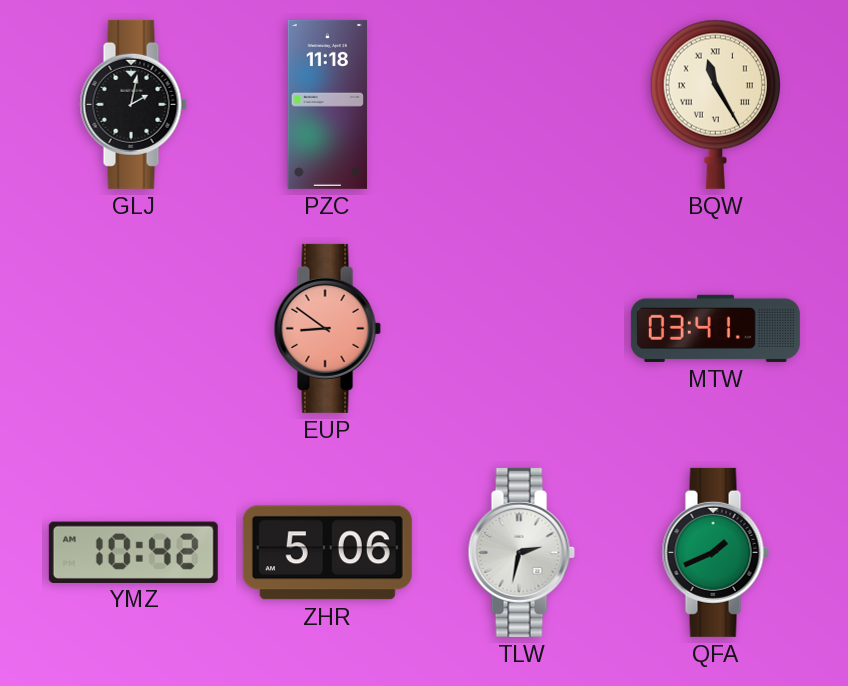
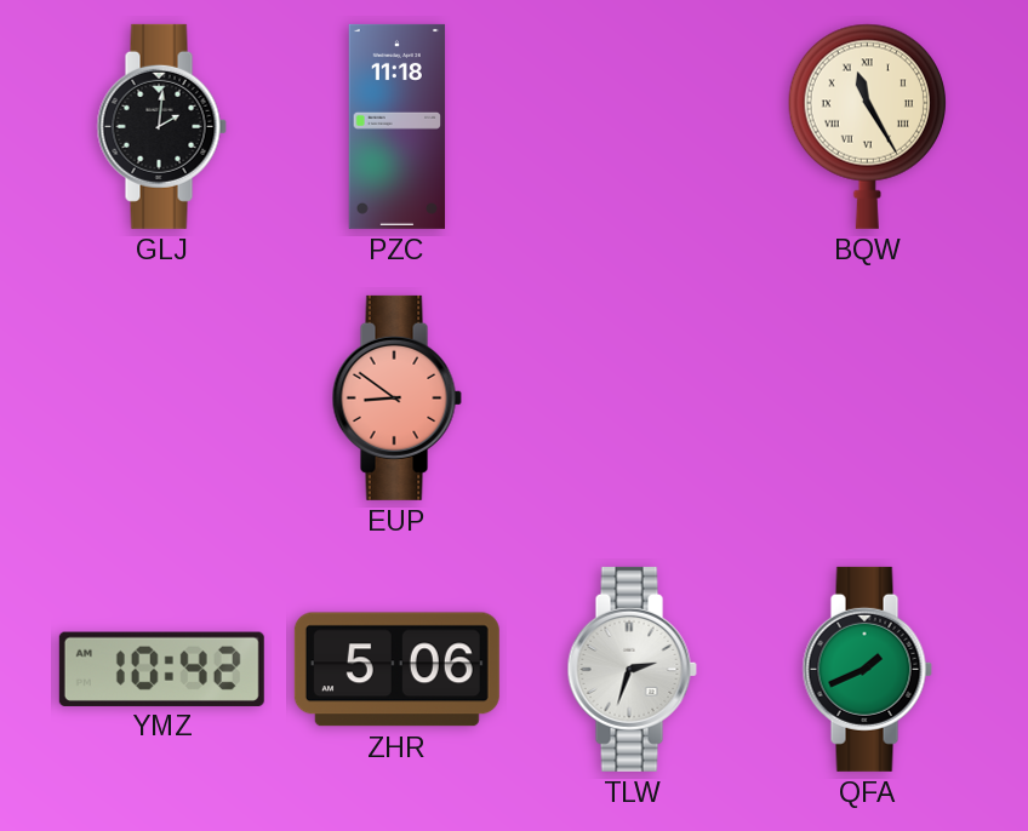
GLJ: 2:02 -> 2:01
MTW: 03:41 -> none
TLW: 2:32 -> 2:33
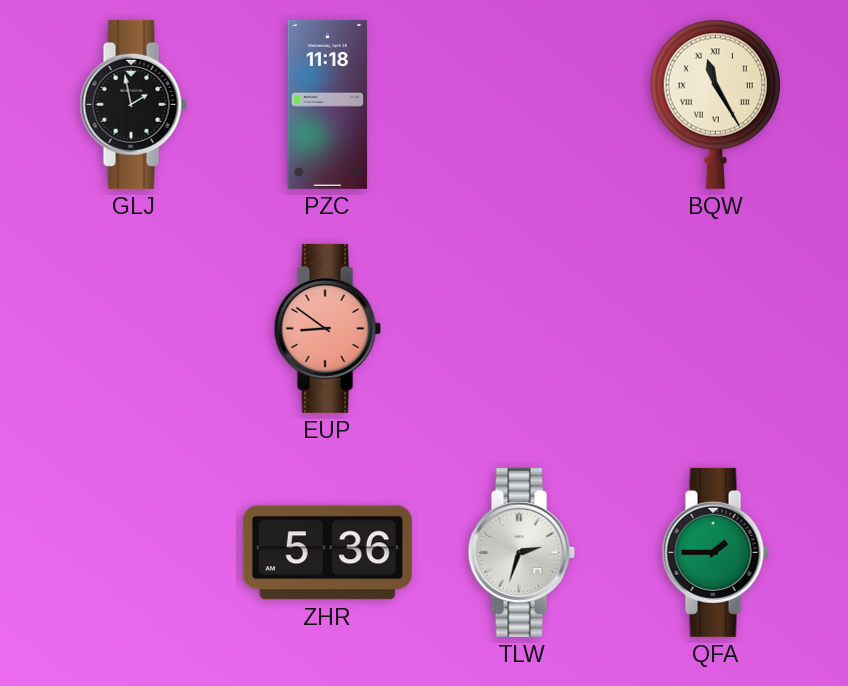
GLJ: 2:01 -> 1:58
YMZ: 10:42 -> none
ZHR: 5:06 -> 5:36
QFA: 1:41 -> 1:45
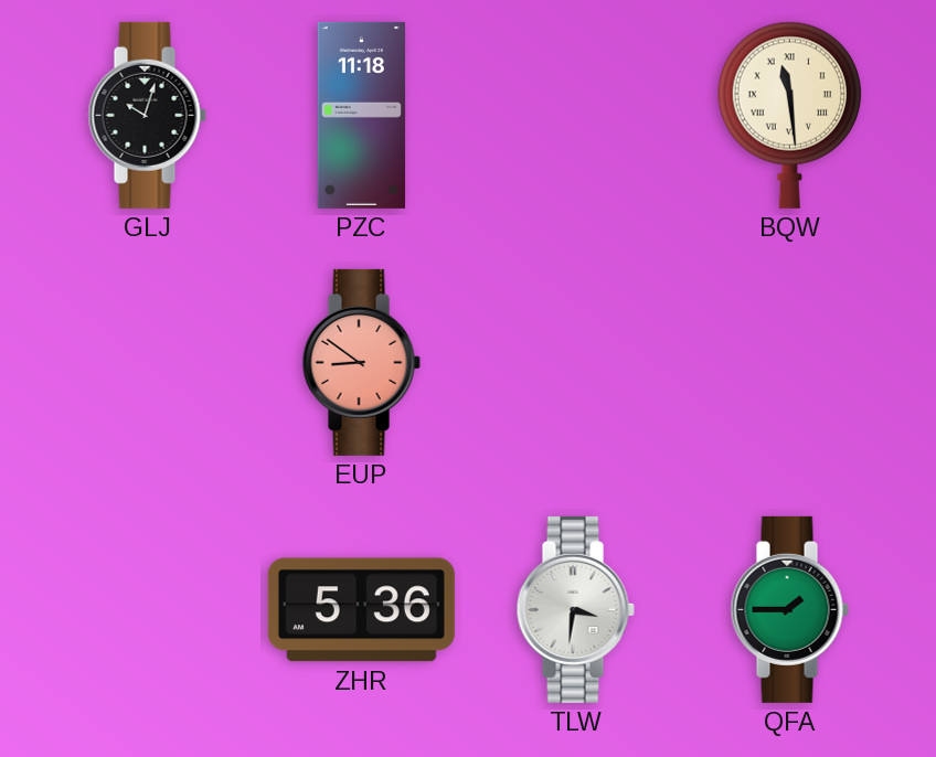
GLJ: 1:58 -> 10:03
BQW: 11:25 -> 11:29
TLW: 2:33 -> 3:31
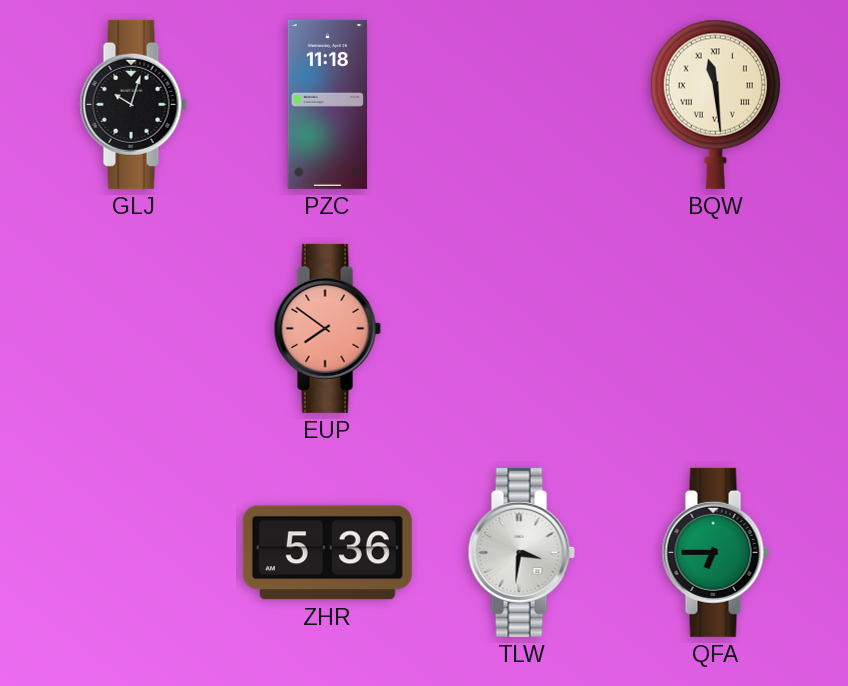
EUP: 8:51 -> 7:51
QFA: 1:45 -> 6:45
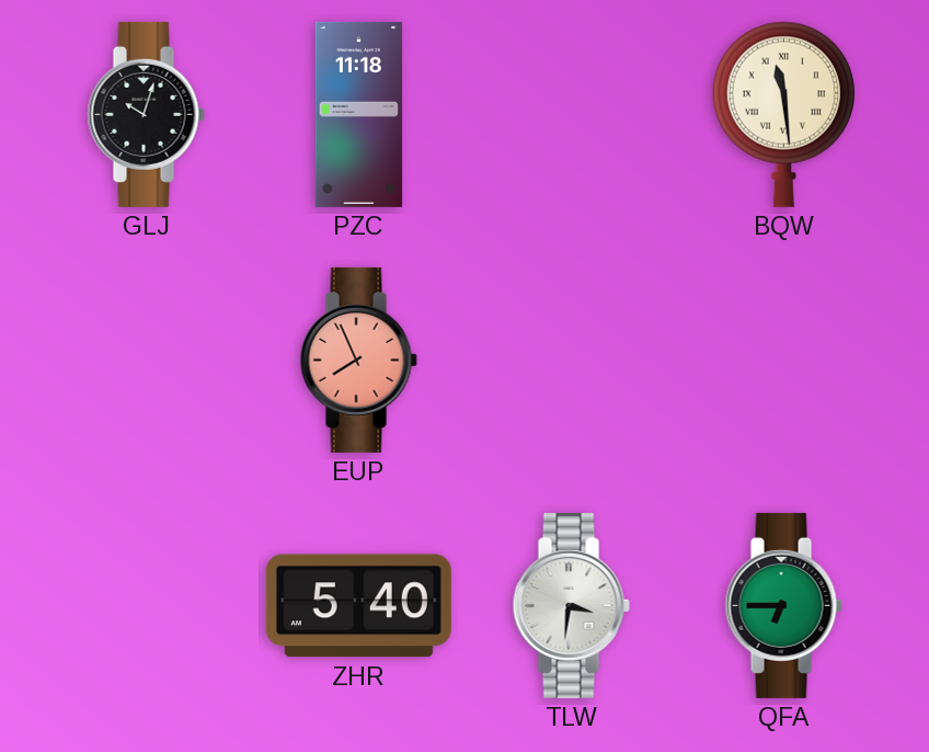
EUP: 7:51 -> 7:56
ZHR: 5:36 -> 5:40
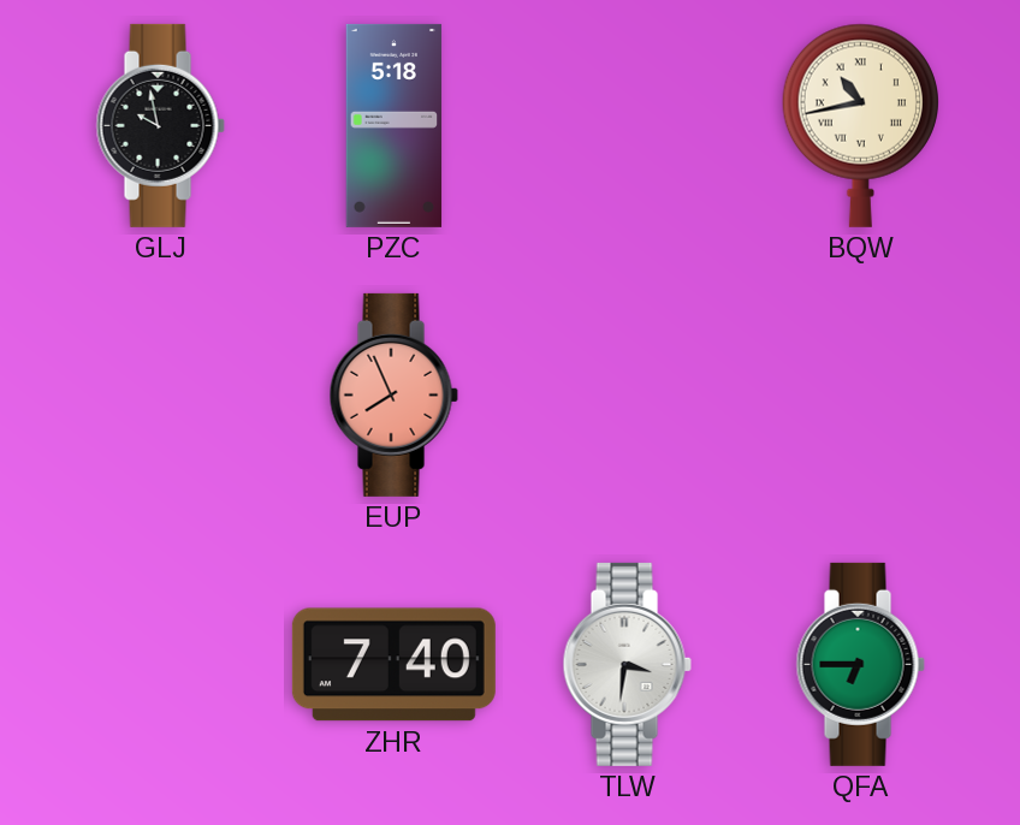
GLJ: 10:03 -> 9:58
PZC: 11:18 -> 5:18
BQW: 11:29 -> 10:43
ZHR: 5:40 -> 7:40
